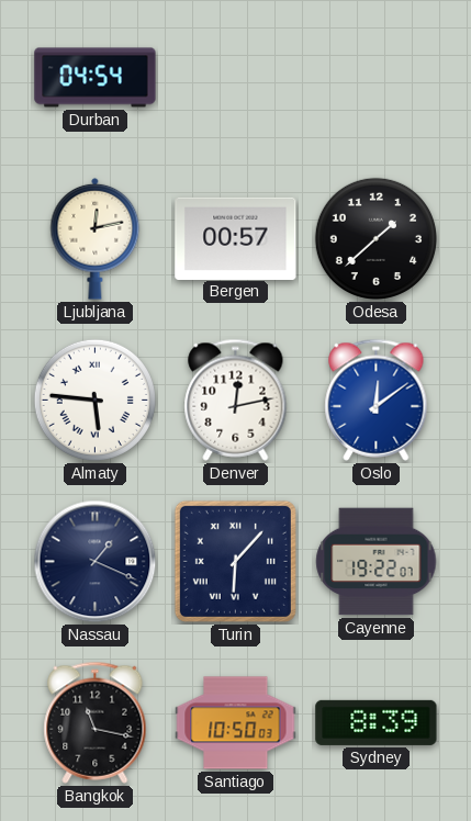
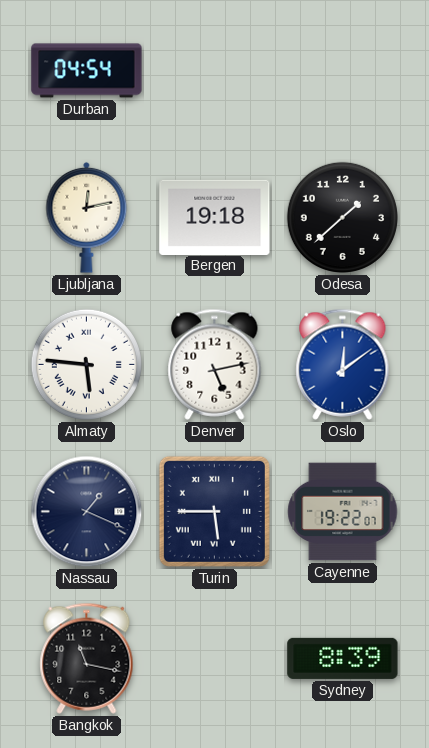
Bergen: 00:57 -> 19:18
Denver: 12:13 -> 5:13
Turin: 6:07 -> 5:45
Santiago: 10:50 -> none
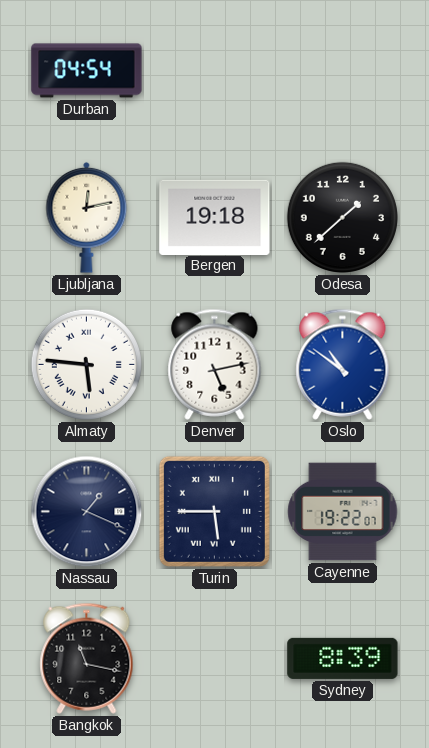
Oslo: 12:09 -> 10:51
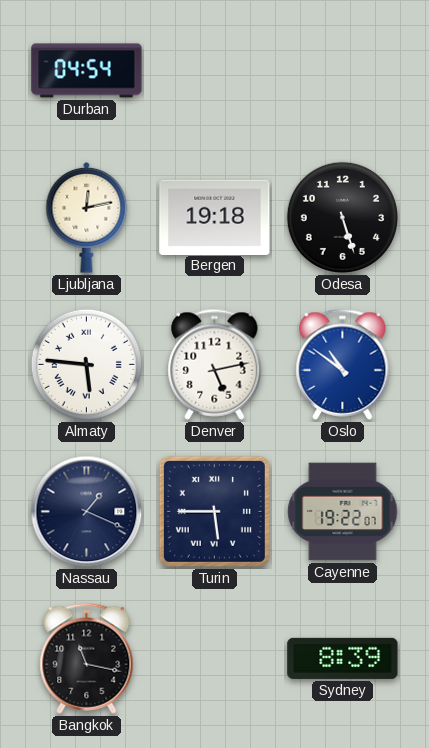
Odesa: 1:38 -> 5:27
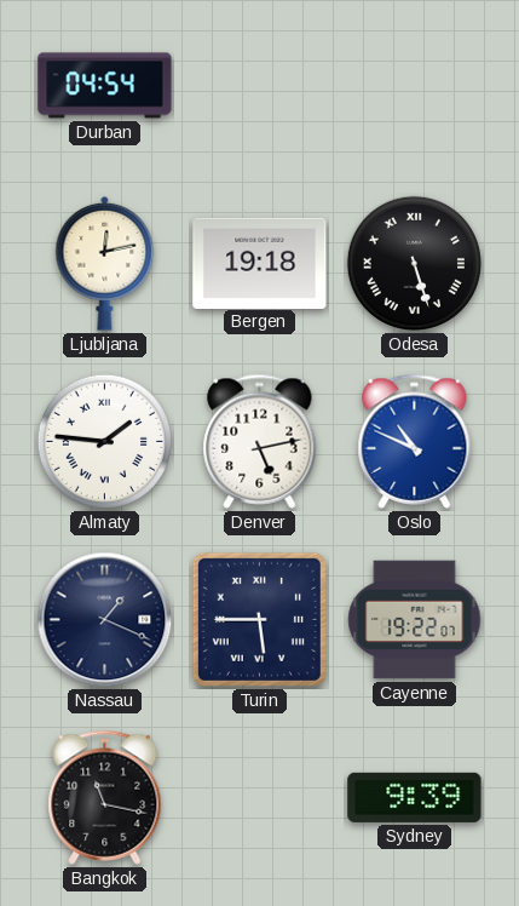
Odesa numerals: Arabic -> Roman
Almaty: 5:46 -> 1:46
Oslo: 10:51 -> 10:49
Sydney: 8:39 -> 9:39
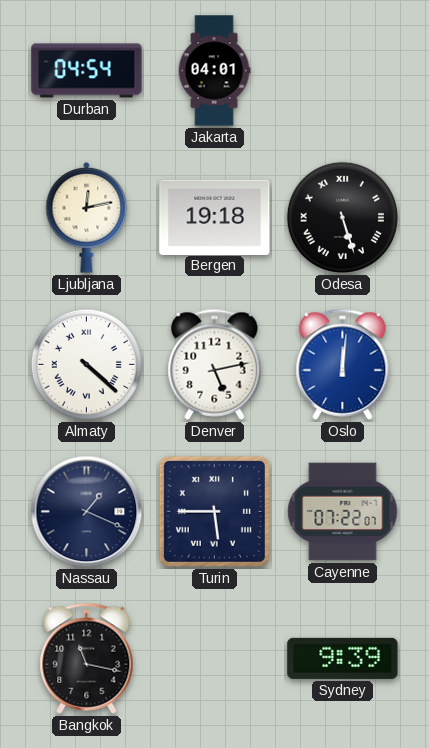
Jakarta: none -> 04:01
Almaty: 1:46 -> 4:22
Oslo: 10:49 -> 12:01
Cayenne: 19:22 -> 07:22
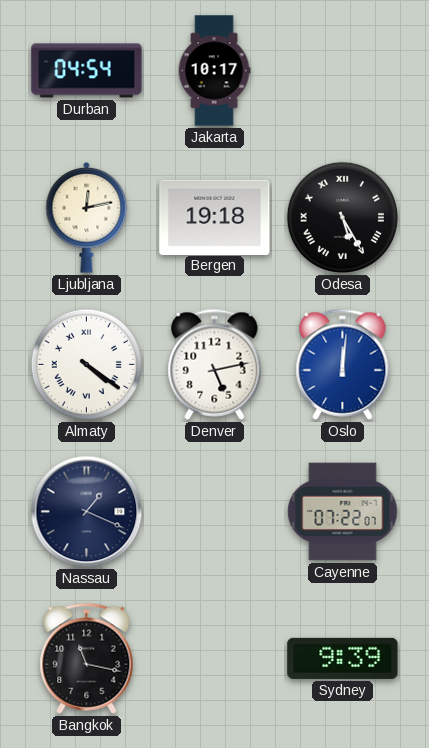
Jakarta: 04:01 -> 10:17
Odesa: 5:27 -> 5:25
Almaty: 4:22 -> 4:21
Turin: 5:45 -> none
